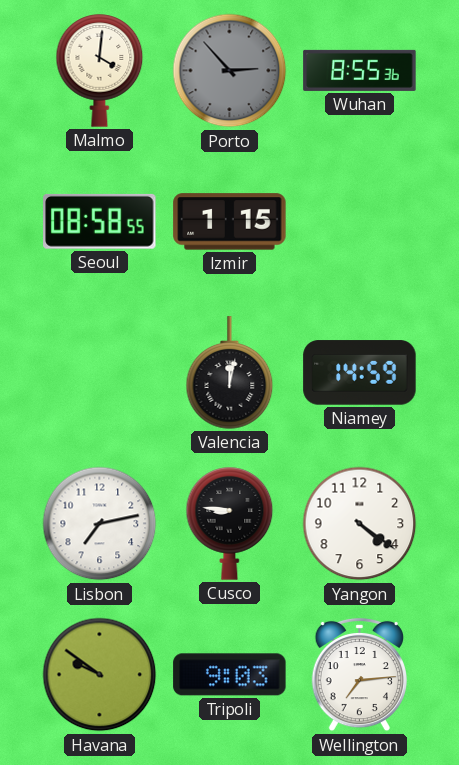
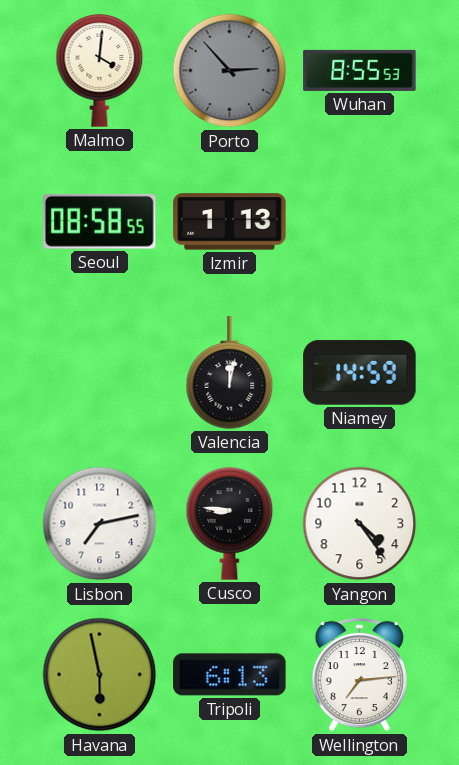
Wuhan: 8:55:36 -> 8:55:53
Izmir: 1:15 -> 1:13
Yangon: 4:21 -> 4:24
Havana: 9:51 -> 5:58
Tripoli: 9:03 -> 6:13
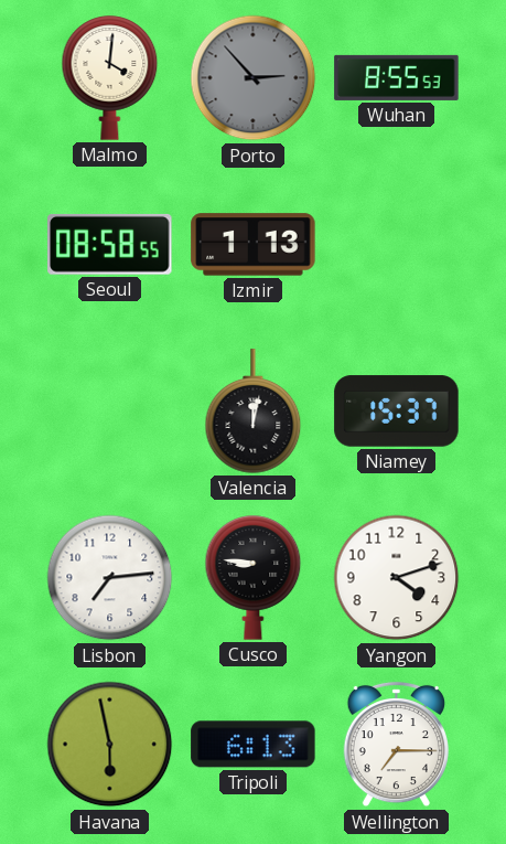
Niamey: 14:59 -> 15:37
Lisbon: 7:13 -> 7:14
Yangon: 4:24 -> 4:12
Wellington: 7:14 -> 7:15
